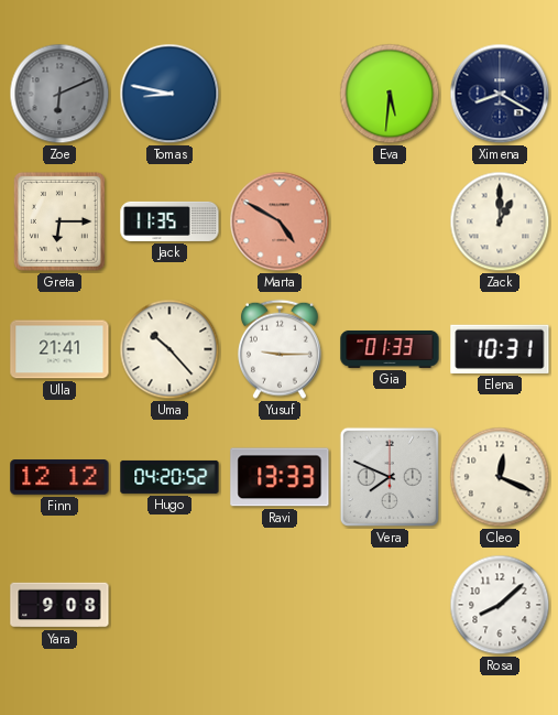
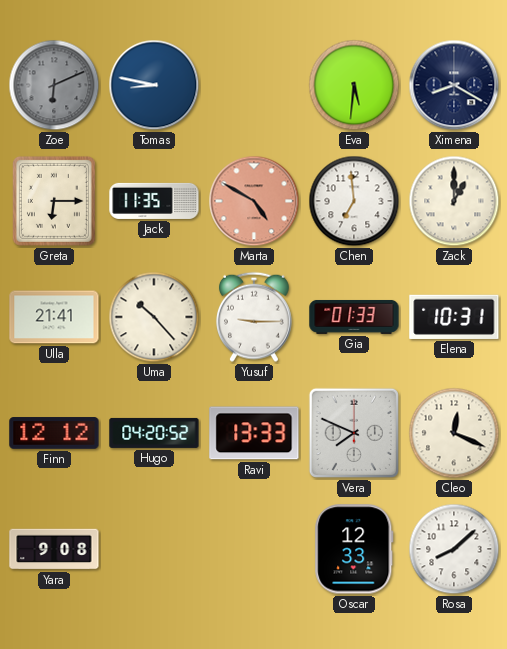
Chen: none -> 6:59
Oscar: none -> 12:33
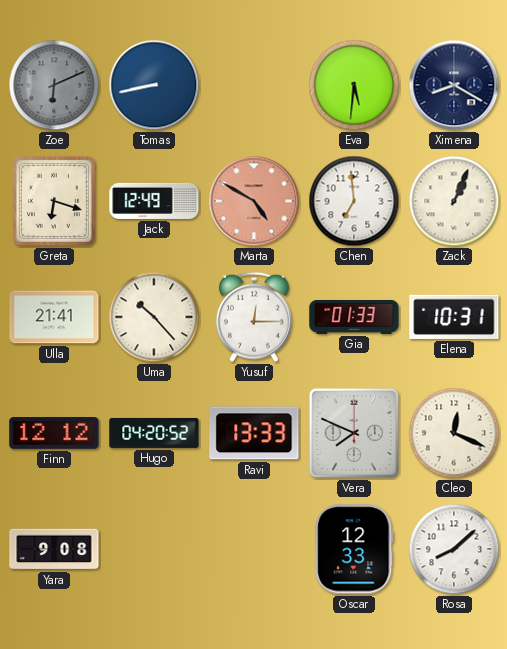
Tomas: 8:47 -> 8:43
Greta: 6:15 -> 6:18
Jack: 11:35 -> 12:49
Zack: 1:00 -> 1:04
Yusuf: 9:15 -> 12:15
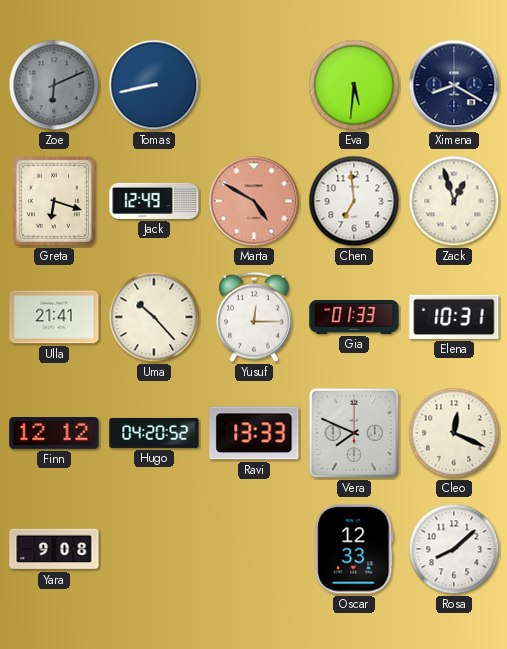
Zack: 1:04 -> 12:57
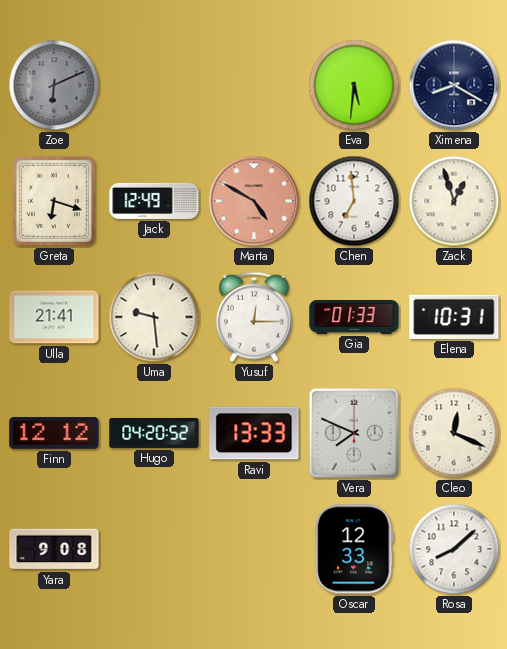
Tomas: 8:43 -> none
Uma: 10:23 -> 9:29
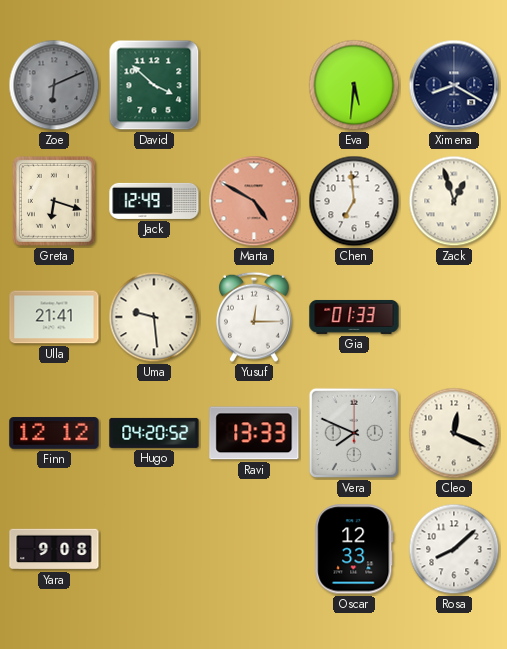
David: none -> 3:52
Elena: 10:31 -> none
